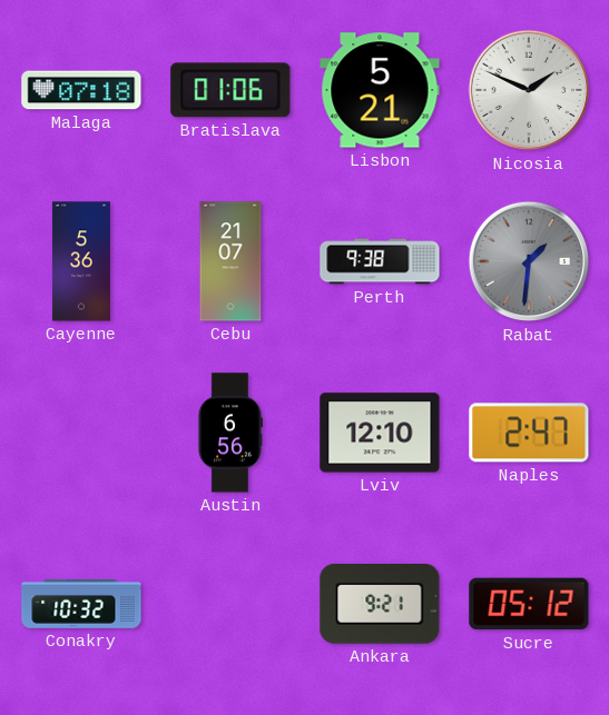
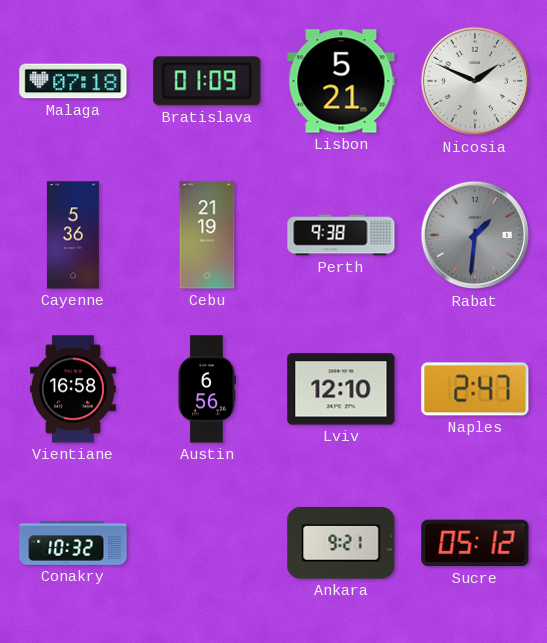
Bratislava: 01:06 -> 01:09
Cebu: 21:07 -> 21:19
Vientiane: none -> 16:58
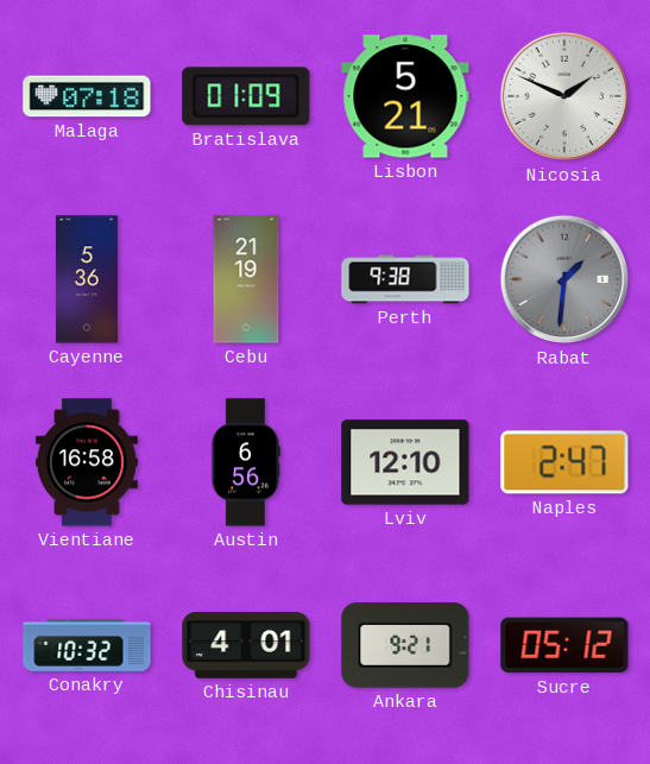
Chisinau: none -> 4:01
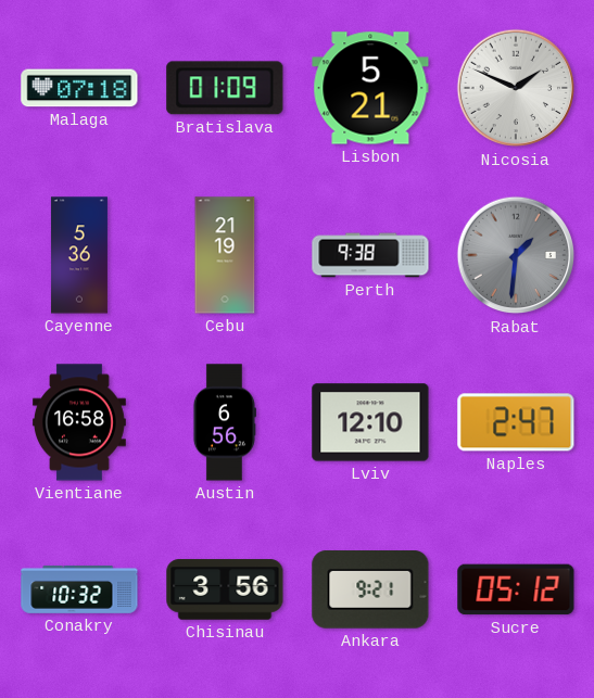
Chisinau: 4:01 -> 3:56
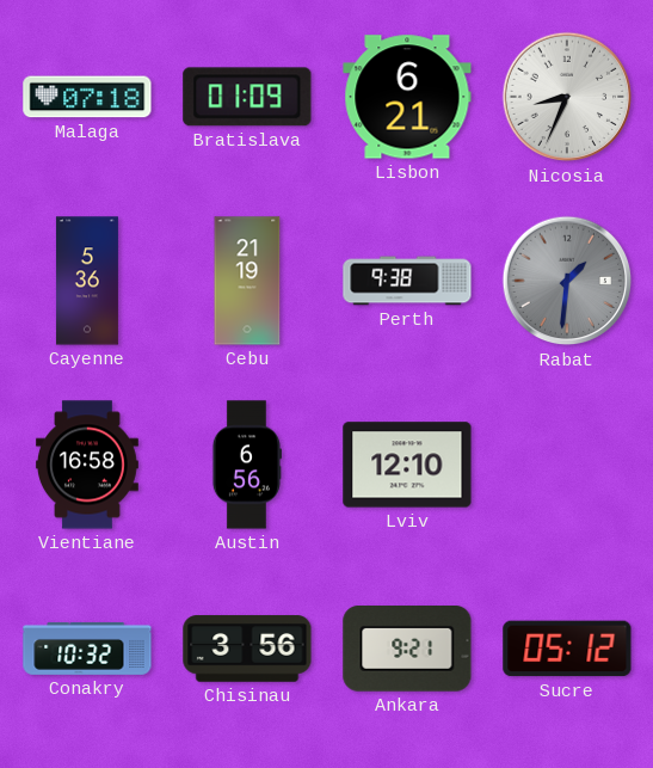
Lisbon: 5:21 -> 6:21
Nicosia: 1:49 -> 8:34
Naples: 2:47 -> none
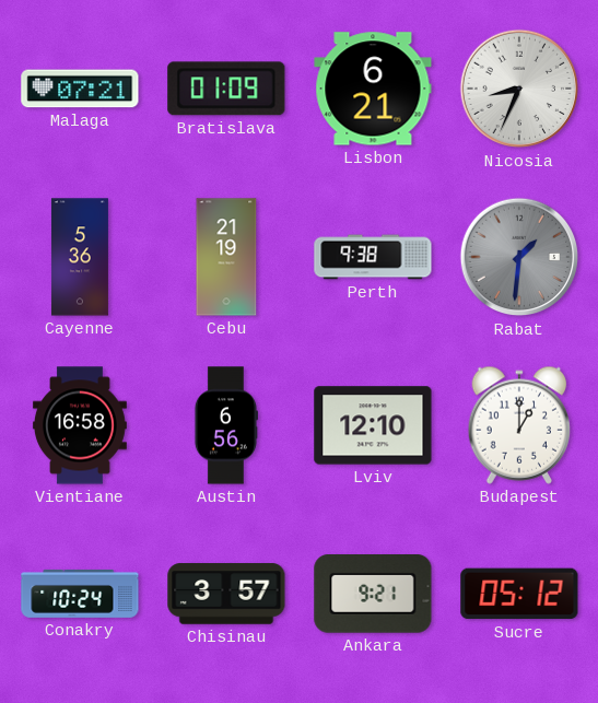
Malaga: 07:18 -> 07:21
Budapest: none -> 1:00
Conakry: 10:32 -> 10:24
Chisinau: 3:56 -> 3:57
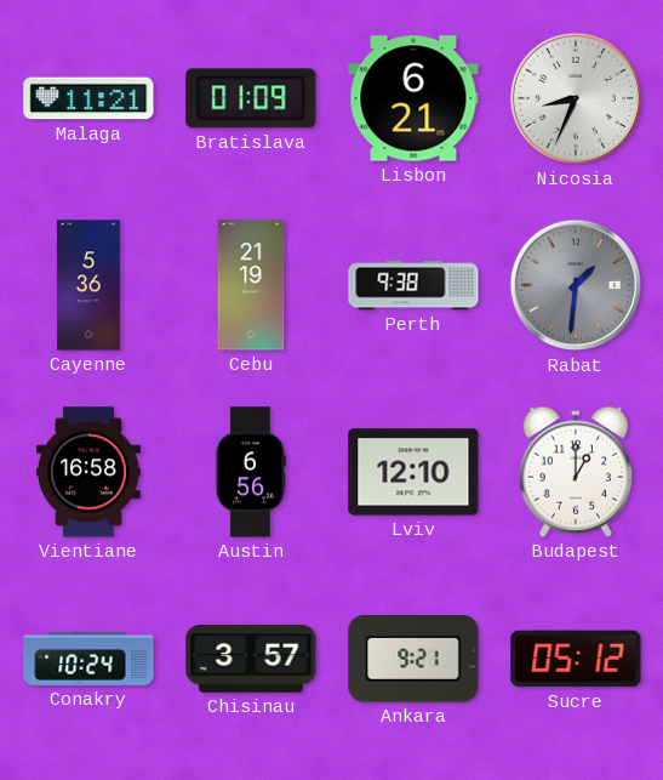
Malaga: 07:21 -> 11:21
